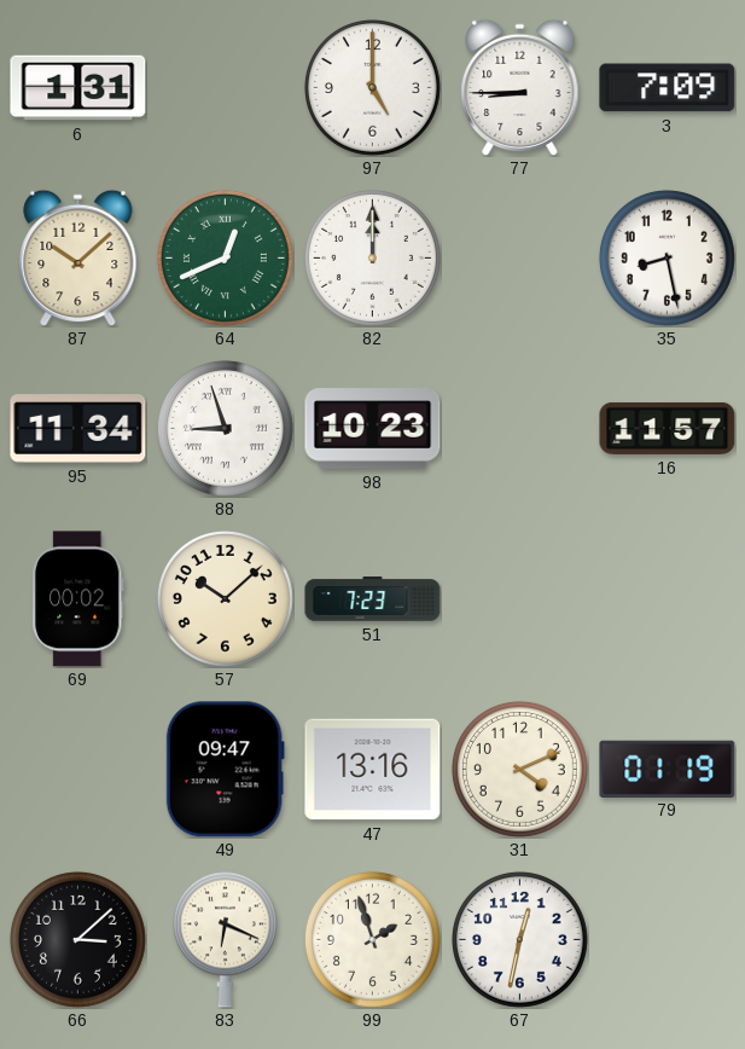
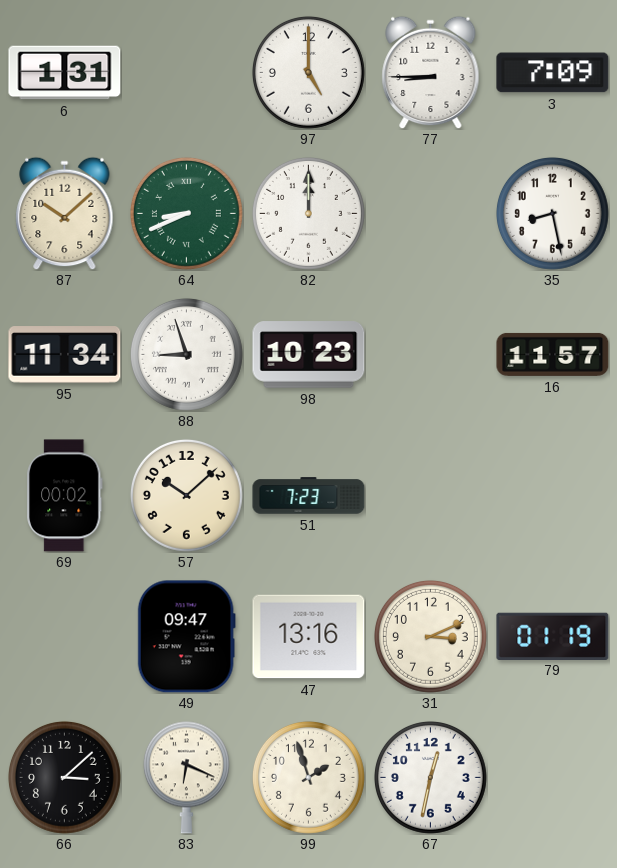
64: 12:41 -> 8:41
31: 4:11 -> 3:11
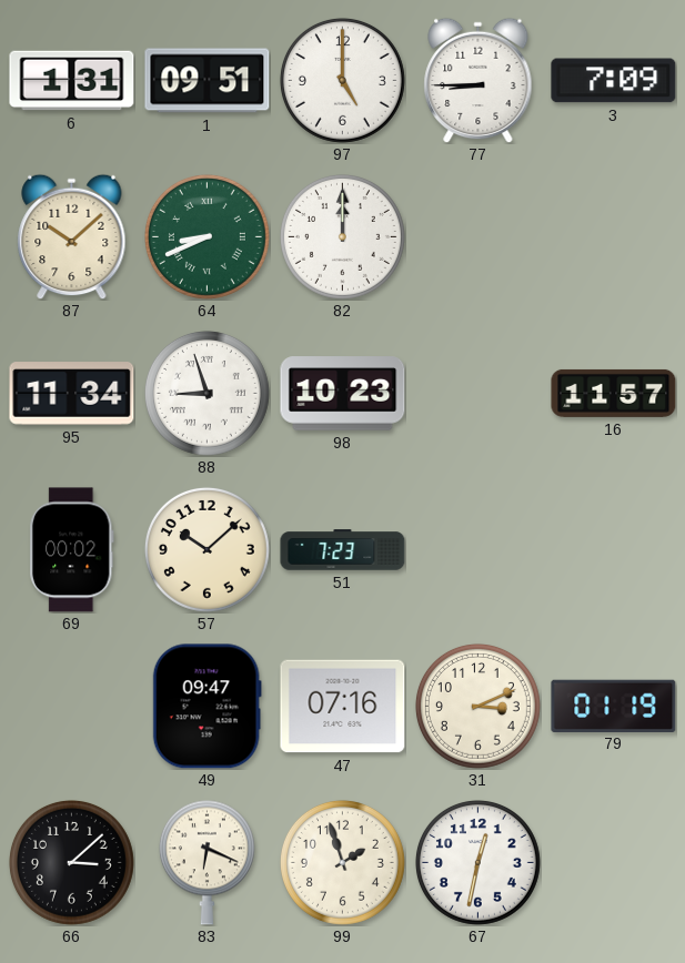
1: none -> 09:51
35: 8:28 -> none
47: 13:16 -> 07:16
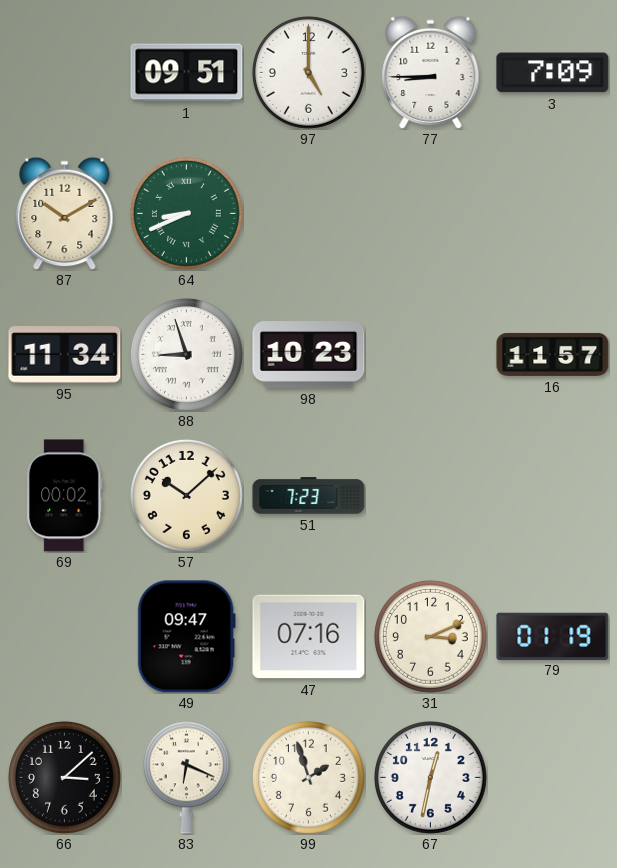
6: 1:31 -> none
87: 10:08 -> 10:10
82: 12:00 -> none
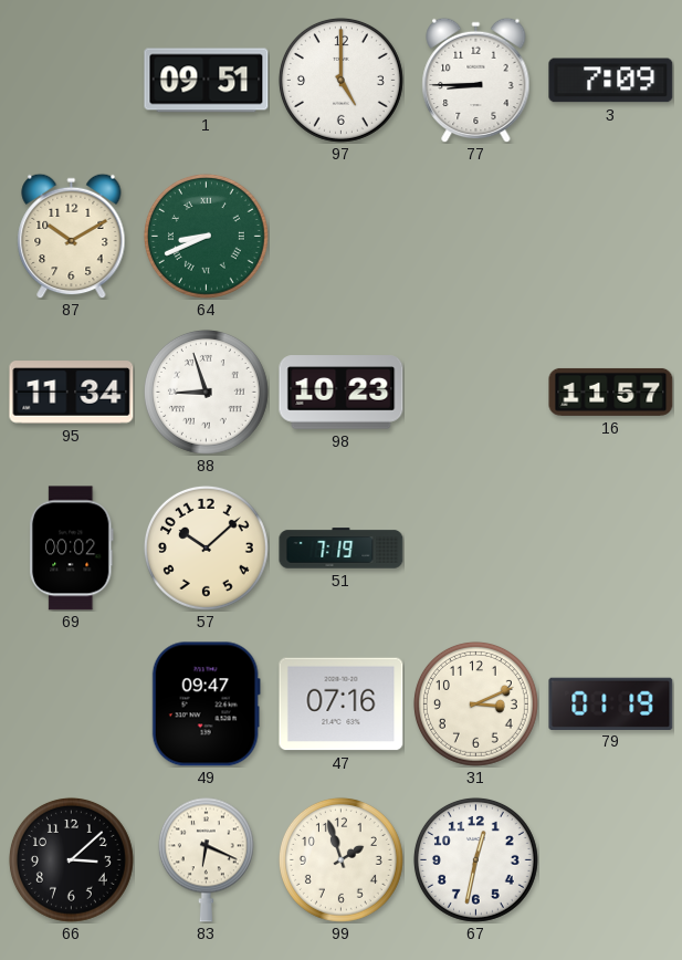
51: 7:23 -> 7:19
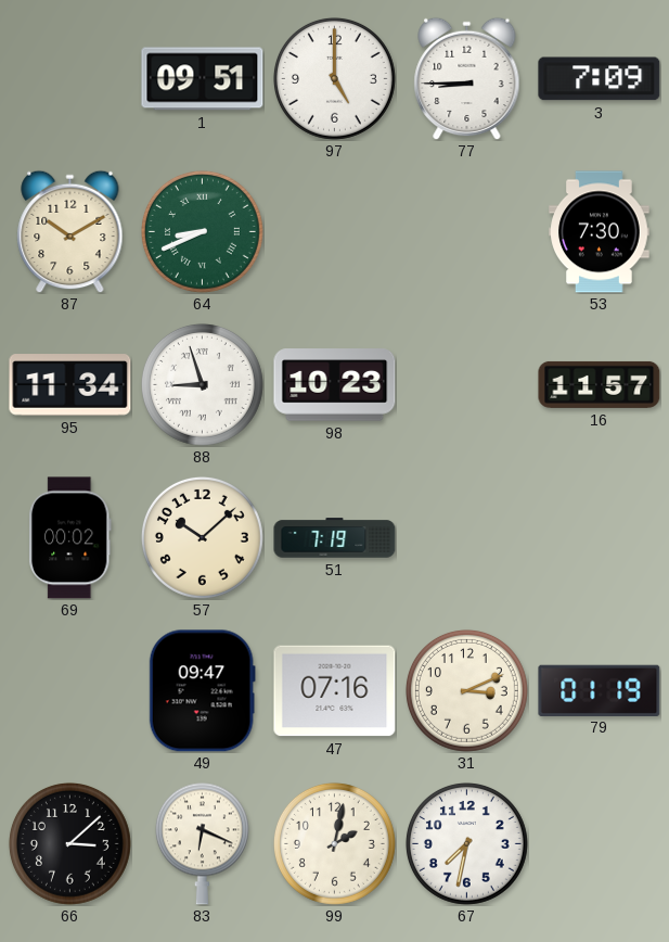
53: none -> 7:30
99: 1:57 -> 2:02
67: 12:32 -> 7:32
